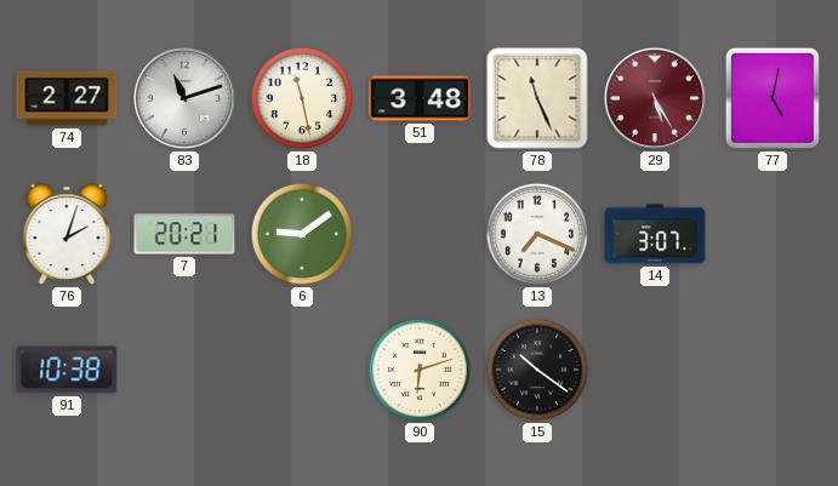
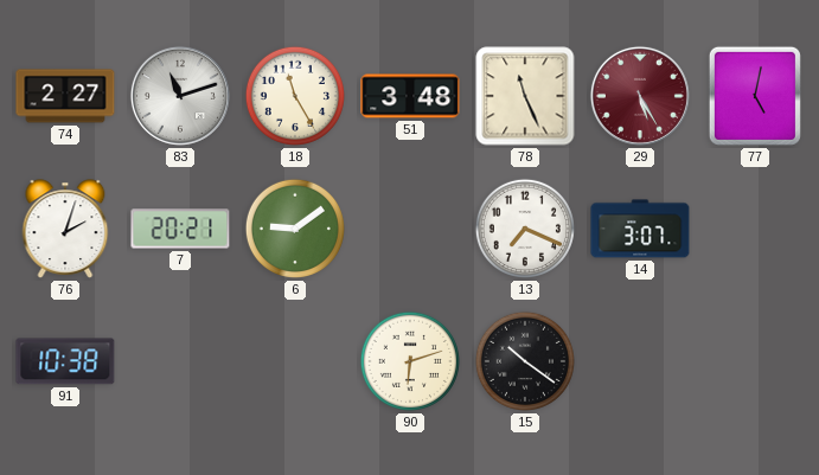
18: 11:28 -> 11:25
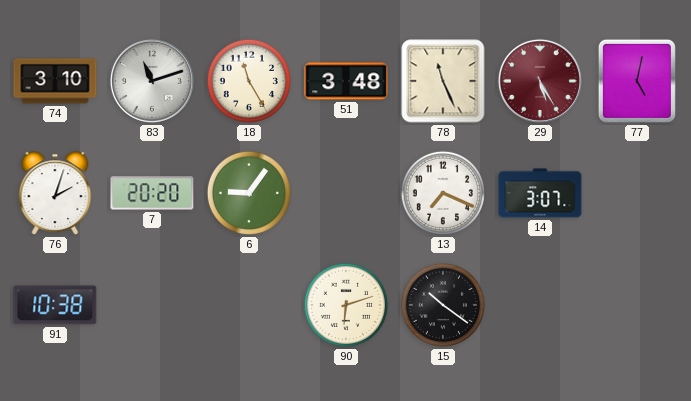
74: 2:27 -> 3:10
7: 20:21 -> 20:20
6: 9:09 -> 9:06
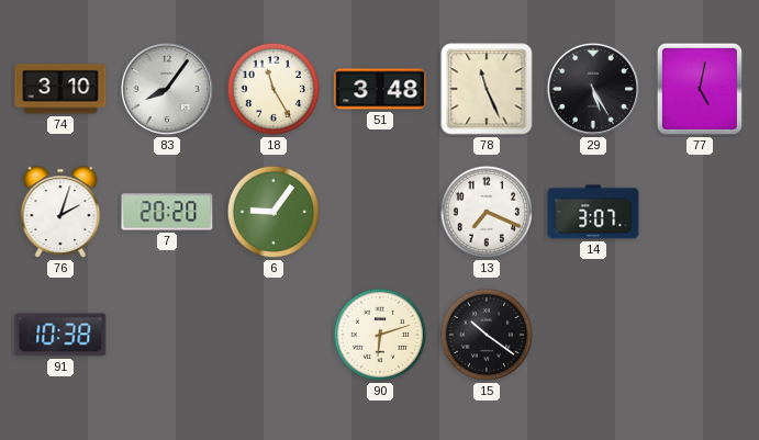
83: 11:12 -> 8:06
29 dial: burgundy -> black
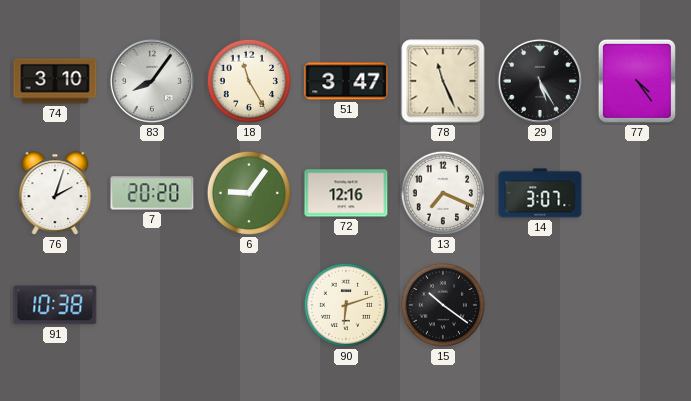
51: 3:48 -> 3:47
77: 5:02 -> 4:24
72: none -> 12:16
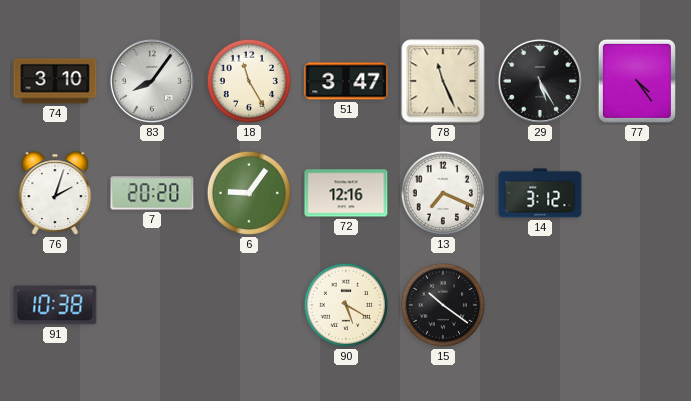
14: 3:07 -> 3:12
90: 6:12 -> 5:20
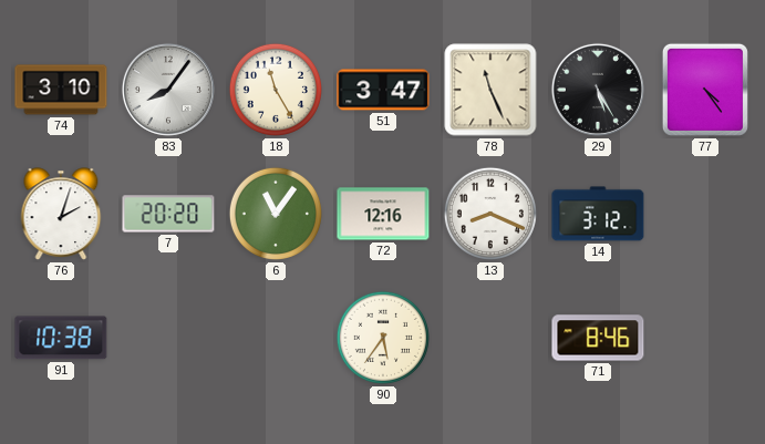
6: 9:06 -> 11:06
13: 7:19 -> 8:19
90: 5:20 -> 5:36
15: 10:21 -> none
71: none -> 8:46
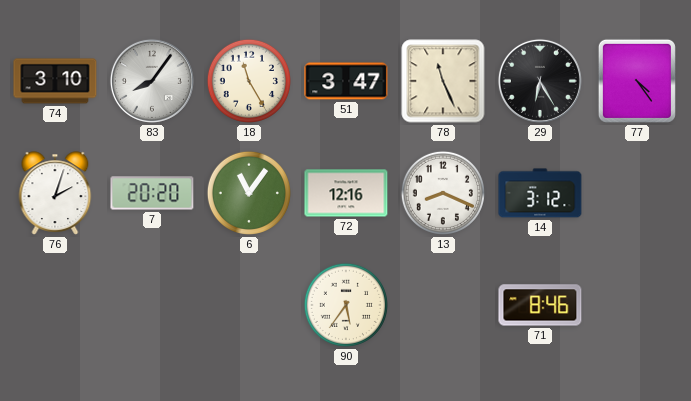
29: 5:25 -> 6:25
91: 10:38 -> none
